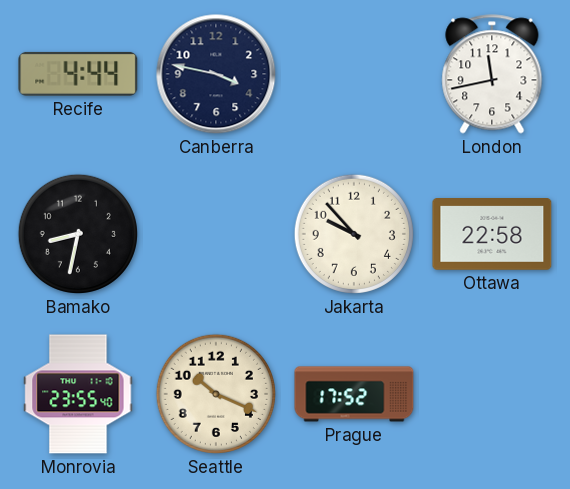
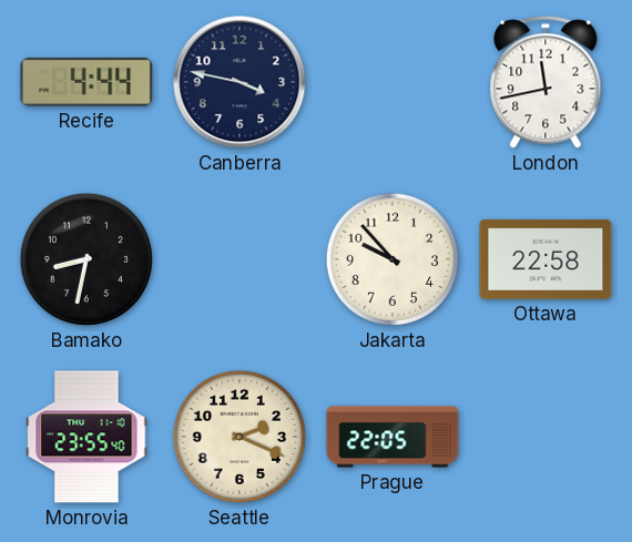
Seattle: 10:19 -> 2:19
Prague: 17:52 -> 22:05
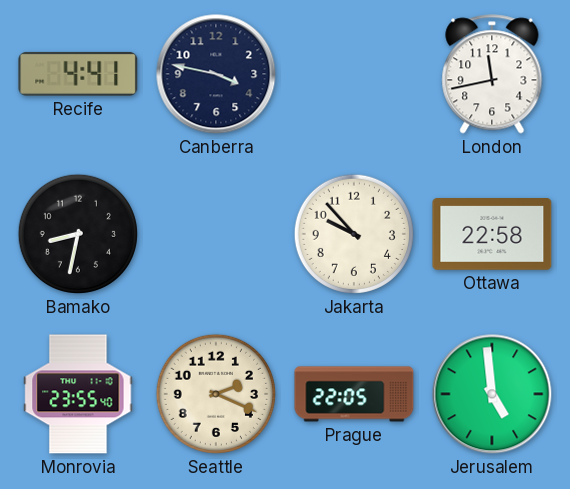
Recife: 4:44 -> 4:41
Jerusalem: none -> 4:59
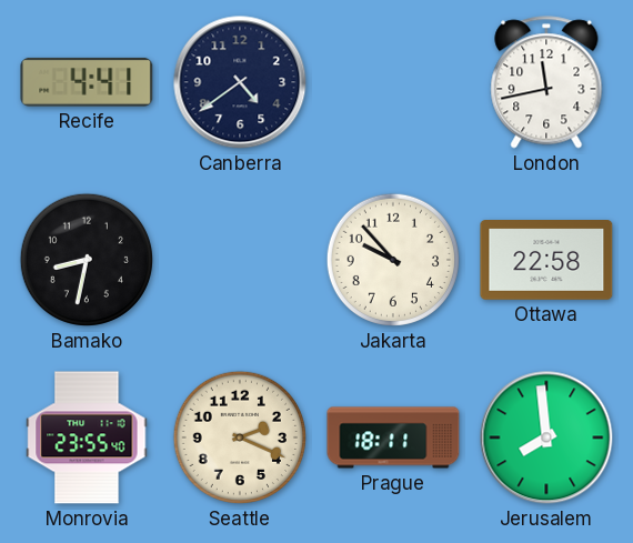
Canberra: 3:47 -> 4:39
Prague: 22:05 -> 18:11
Jerusalem: 4:59 -> 7:59
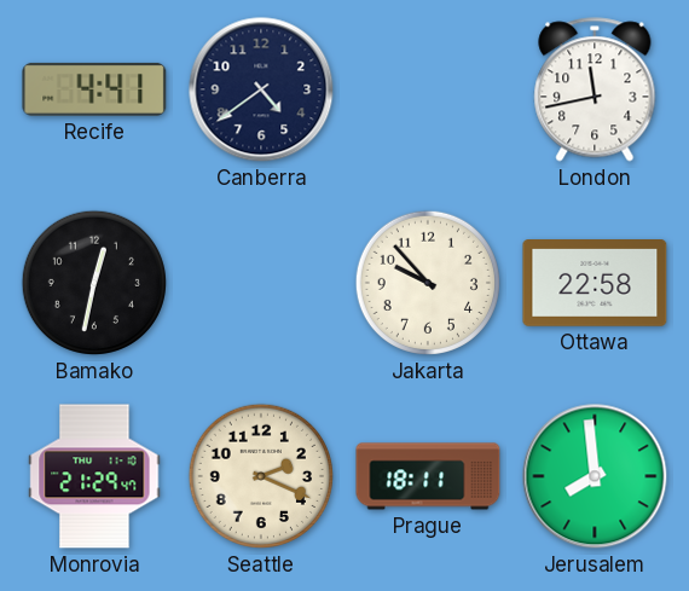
Bamako: 8:32 -> 12:32
Monrovia: 23:55 -> 21:29
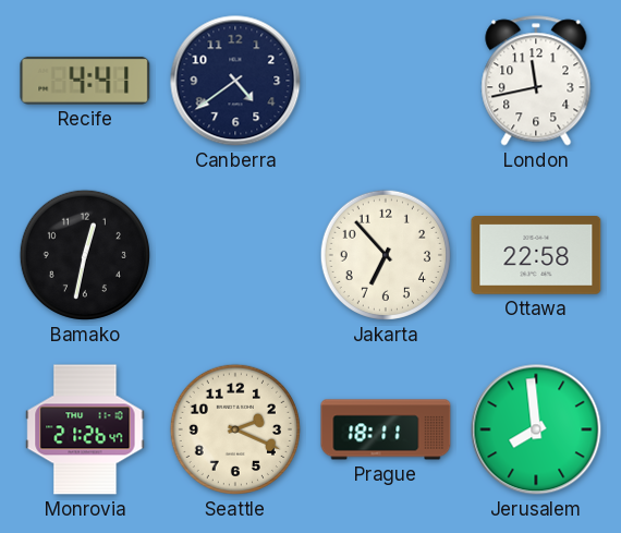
Jakarta: 9:53 -> 6:53
Monrovia: 21:29 -> 21:26
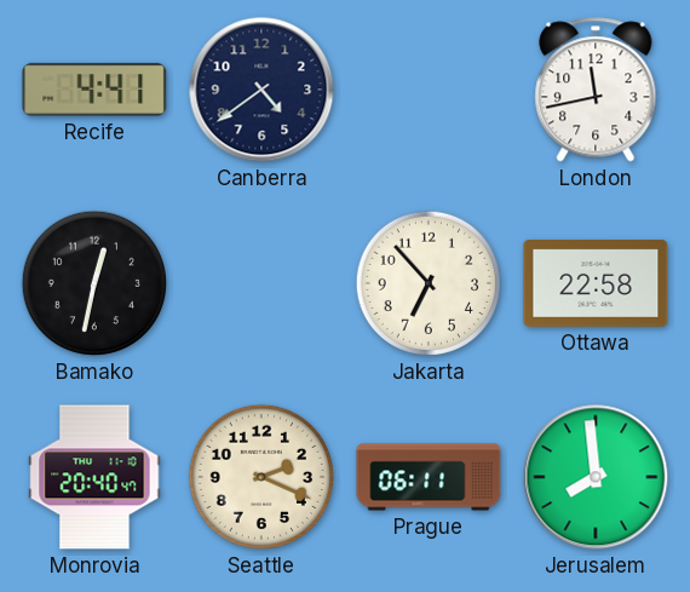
Monrovia: 21:26 -> 20:40
Prague: 18:11 -> 06:11
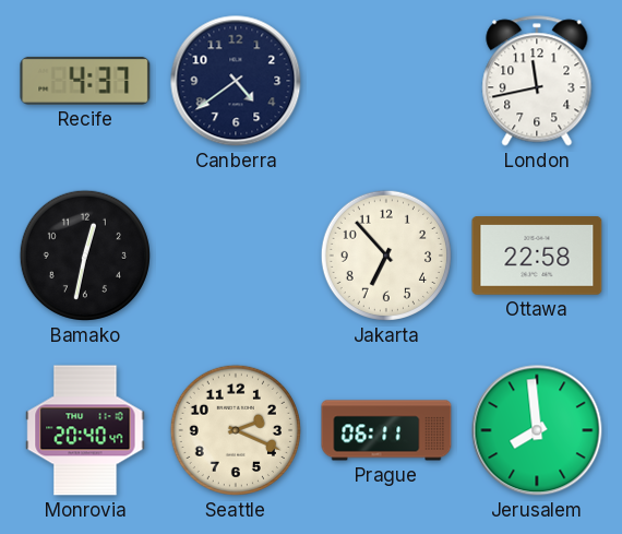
Recife: 4:41 -> 4:37
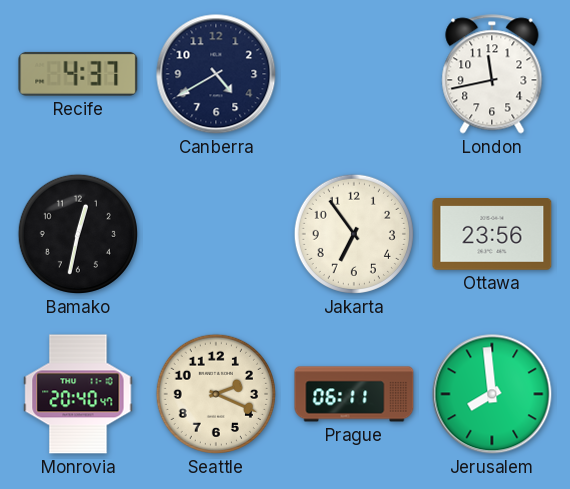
Canberra: 4:39 -> 4:40
Jakarta: 6:53 -> 6:54
Ottawa: 22:58 -> 23:56
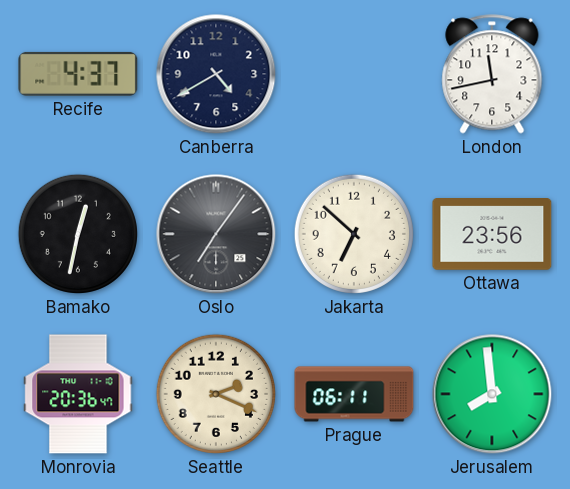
Oslo: none -> 7:06
Jakarta: 6:54 -> 6:52
Monrovia: 20:40 -> 20:36
